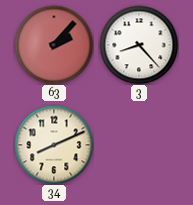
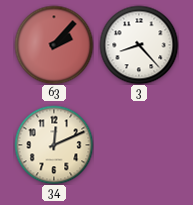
34: 8:11 -> 12:11
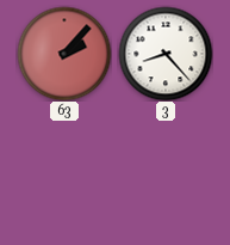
34: 12:11 -> none
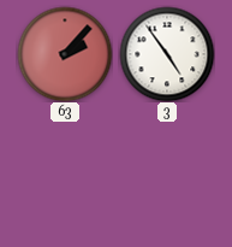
3: 8:23 -> 4:54
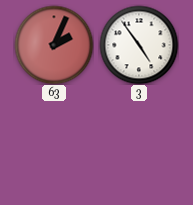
63: 2:07 -> 2:04
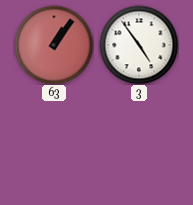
63: 2:04 -> 1:06
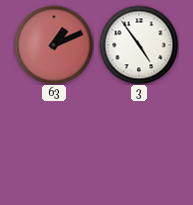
63: 1:06 -> 1:11
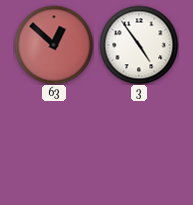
63: 1:11 -> 12:52
